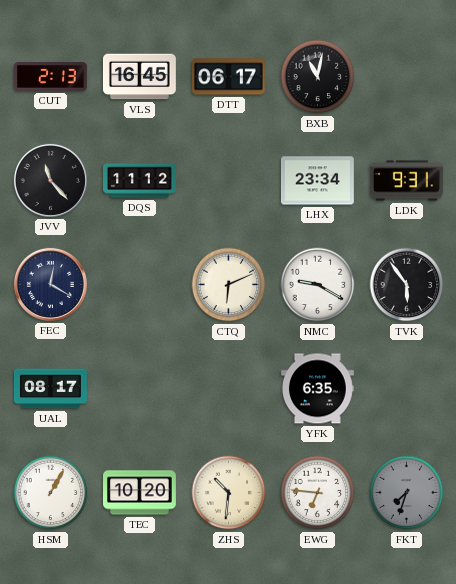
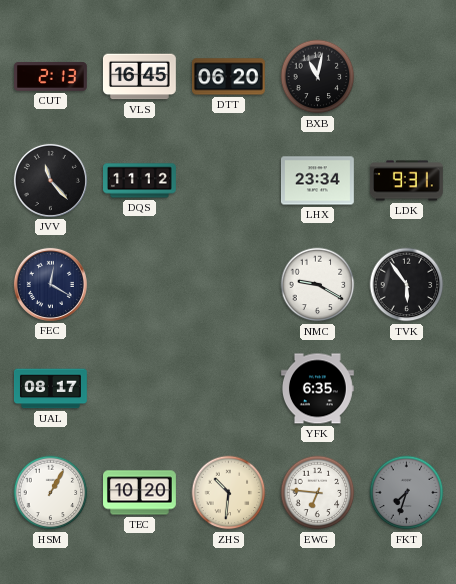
DTT: 06:17 -> 06:20
CTQ: 6:11 -> none
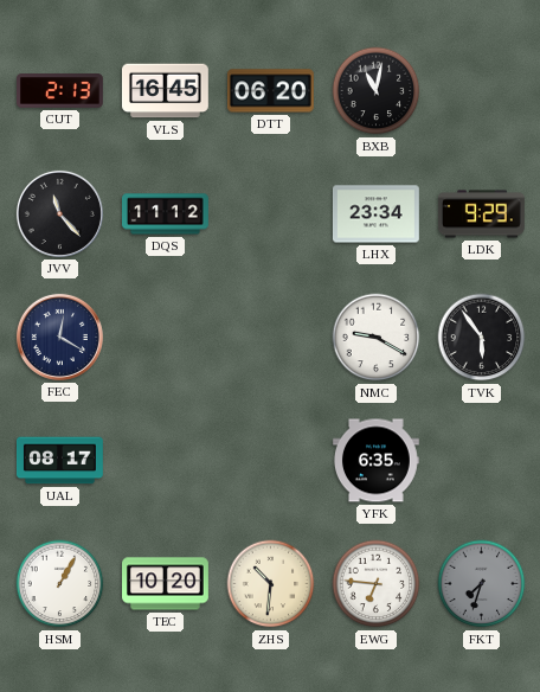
LDK: 9:31 -> 9:29
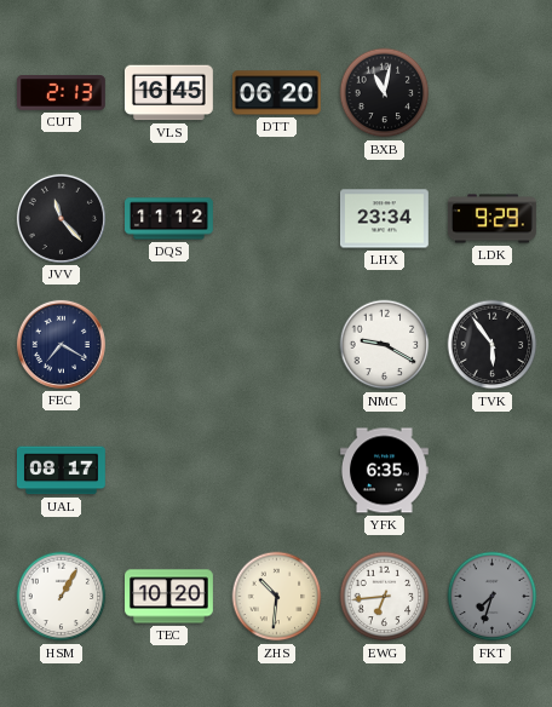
FEC: 12:20 -> 7:20
EWG: 6:46 -> 6:44
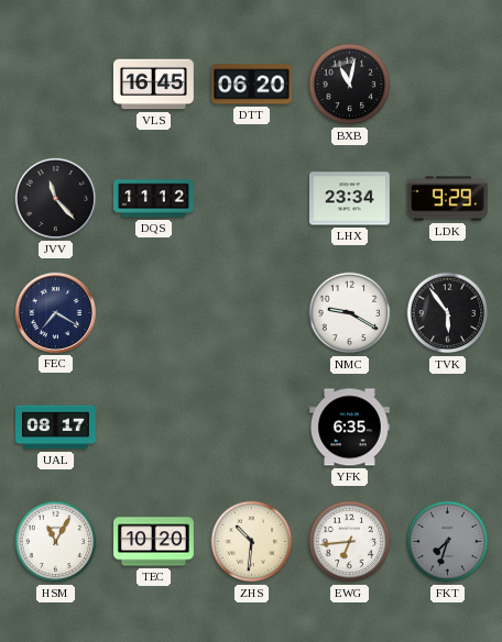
CUT: 2:13 -> none
HSM: 1:05 -> 11:05
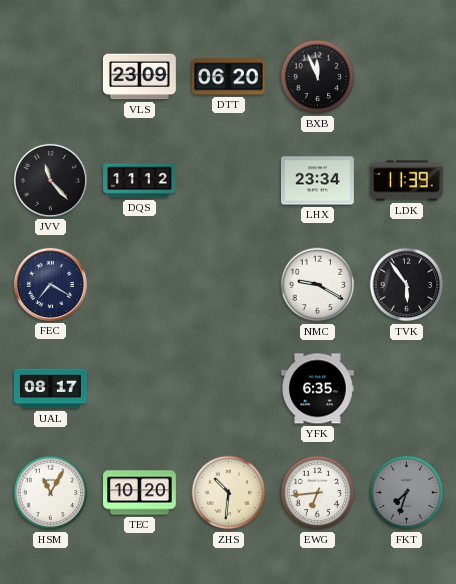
VLS: 16:45 -> 23:09
BXB: 11:02 -> 11:56
LDK: 9:29 -> 11:39
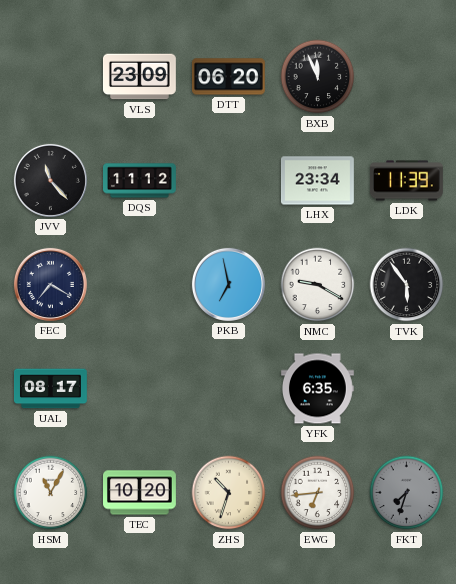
PKB: none -> 6:58
ZHS: 10:31 -> 10:33
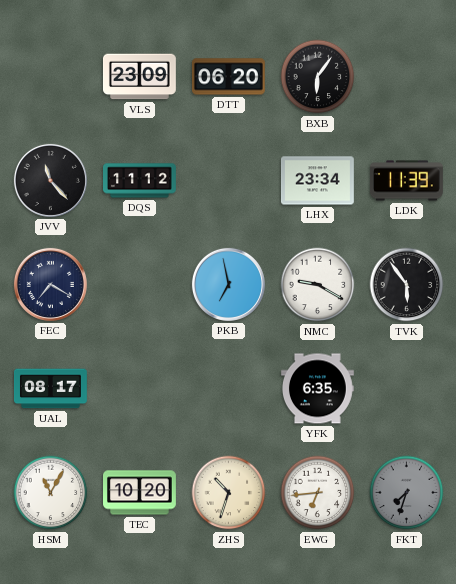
BXB: 11:56 -> 6:06
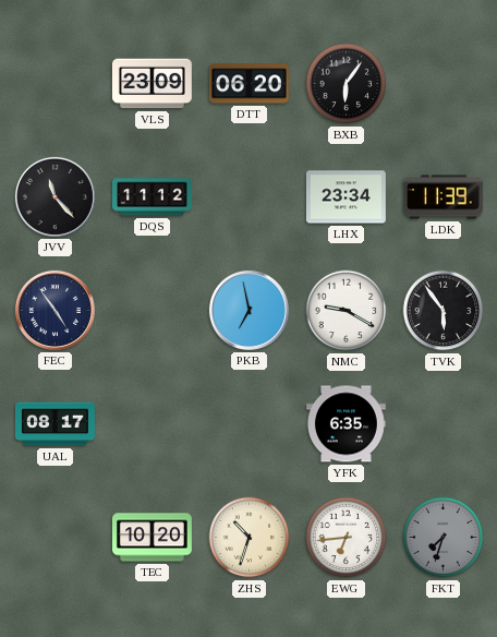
FEC: 7:20 -> 4:54
HSM: 11:05 -> none
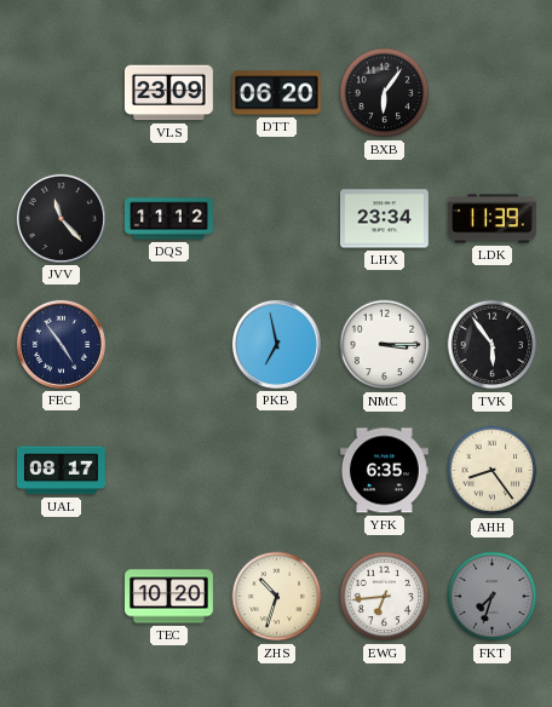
NMC: 9:20 -> 3:15
AHH: none -> 8:24
